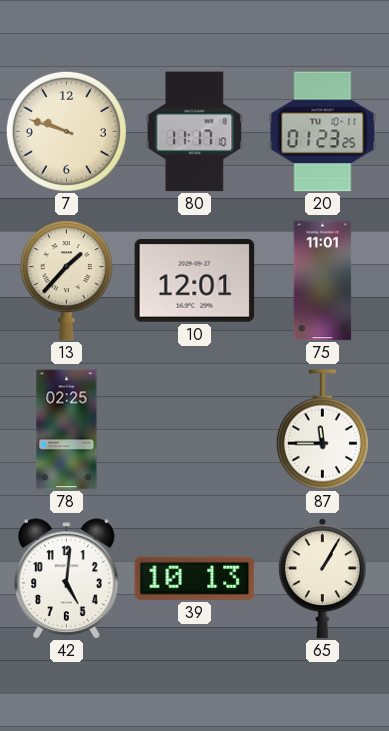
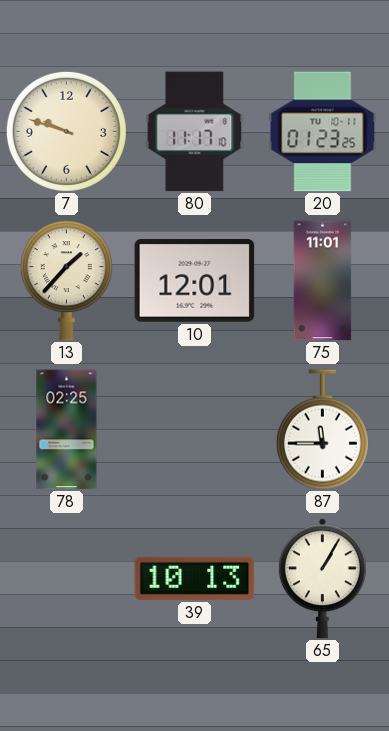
42: 5:01 -> none
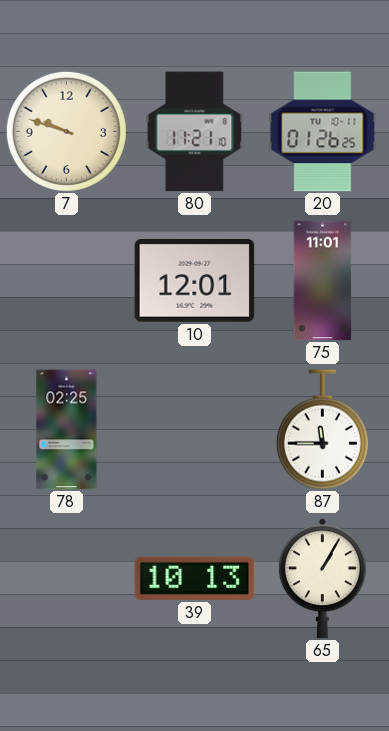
80: 11:17 -> 11:21
20: 01:23 -> 01:26
13: 1:37 -> none
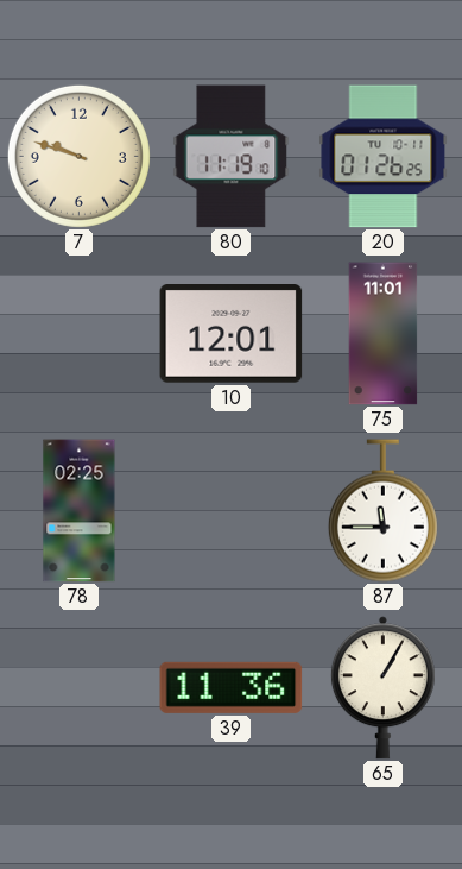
80: 11:21 -> 11:19
39: 10:13 -> 11:36
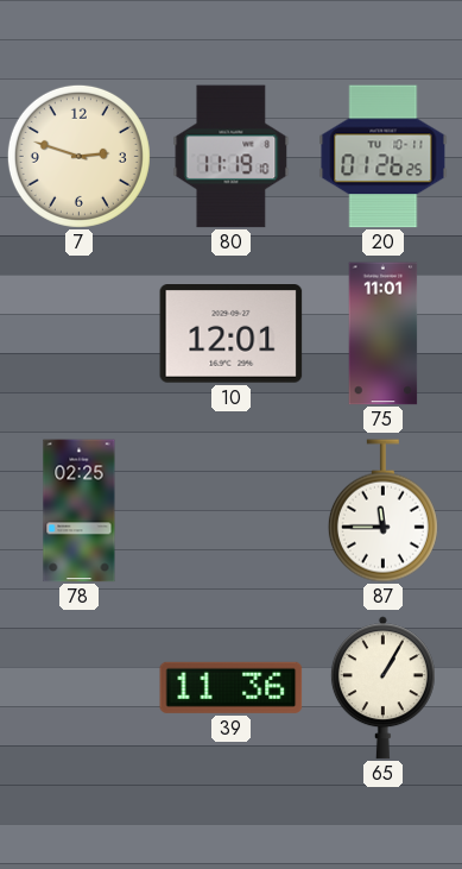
7: 9:48 -> 2:48
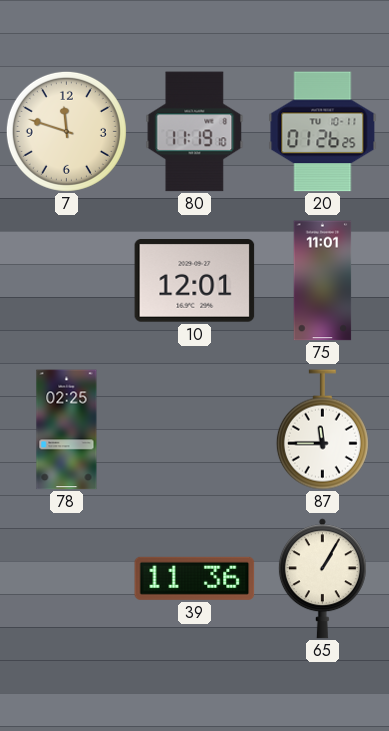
7: 2:48 -> 11:48
